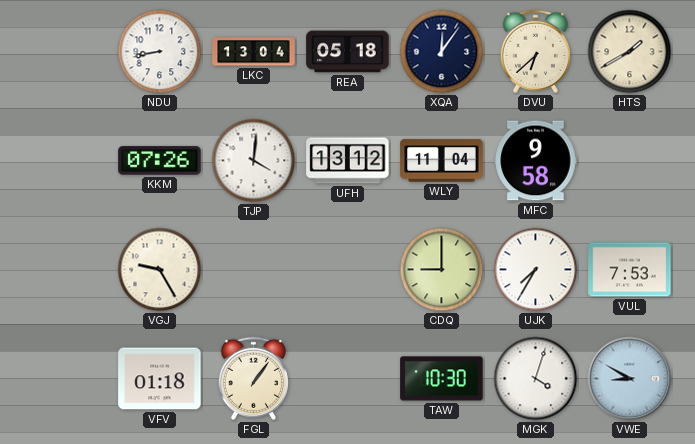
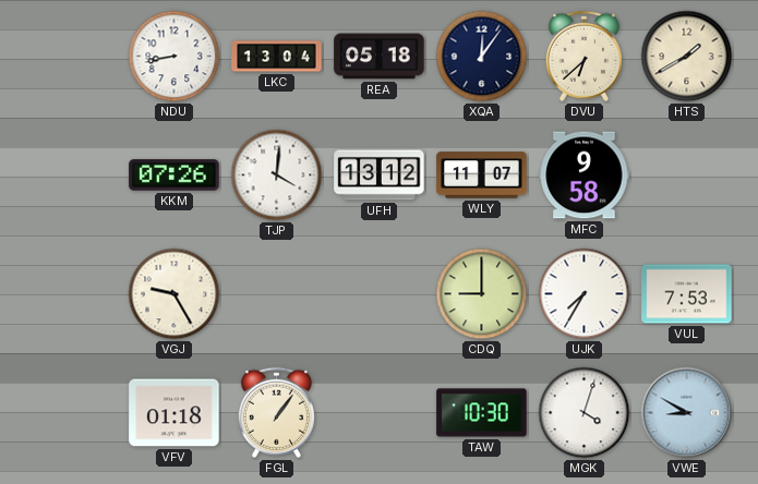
WLY: 11:04 -> 11:07
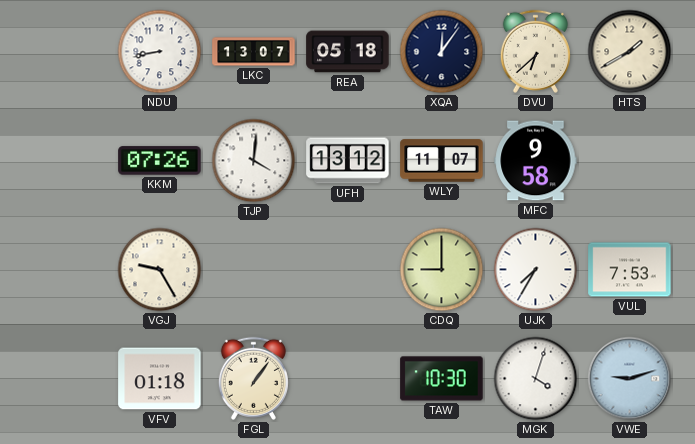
LKC: 13:04 -> 13:07
VWE: 8:50 -> 9:12
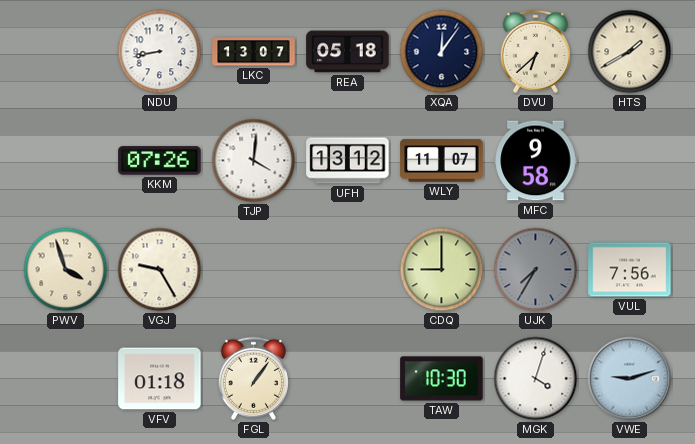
PWV: none -> 3:57
UJK dial: white -> grey
VUL: 7:53 -> 7:56
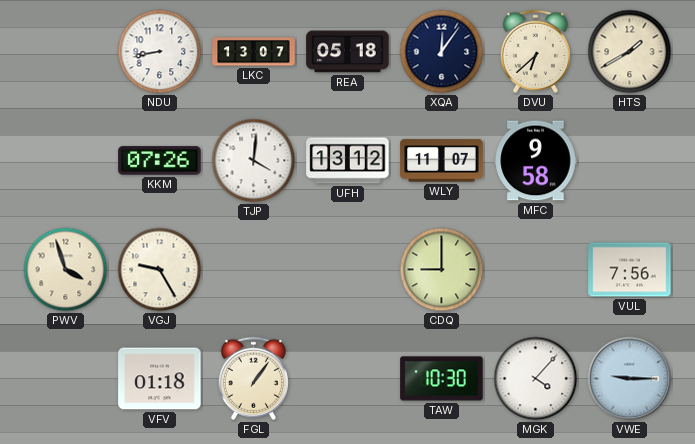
UJK: 7:35 -> none
MGK: 4:03 -> 4:07
VWE: 9:12 -> 9:15
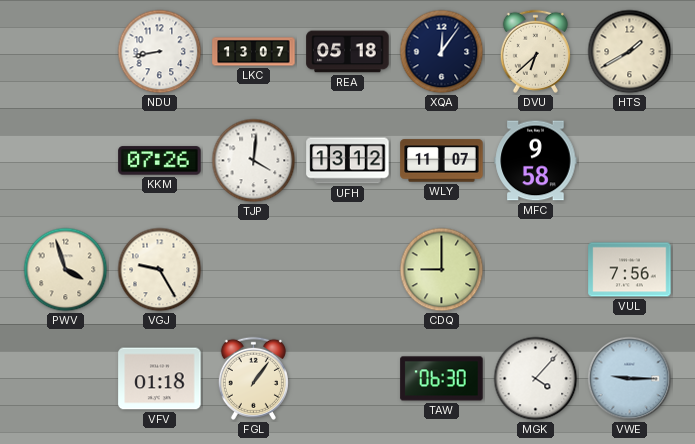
TAW: 10:30 -> 06:30
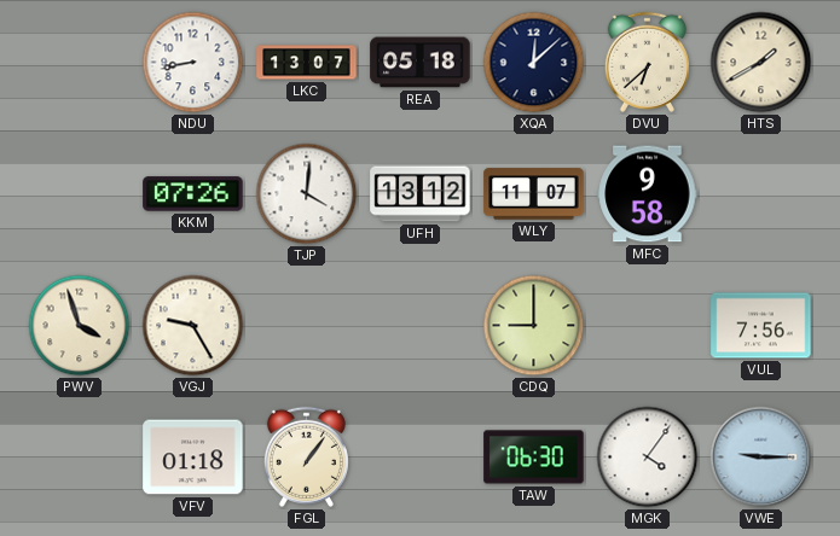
XQA: 12:06 -> 12:08
MGK: 4:07 -> 4:06
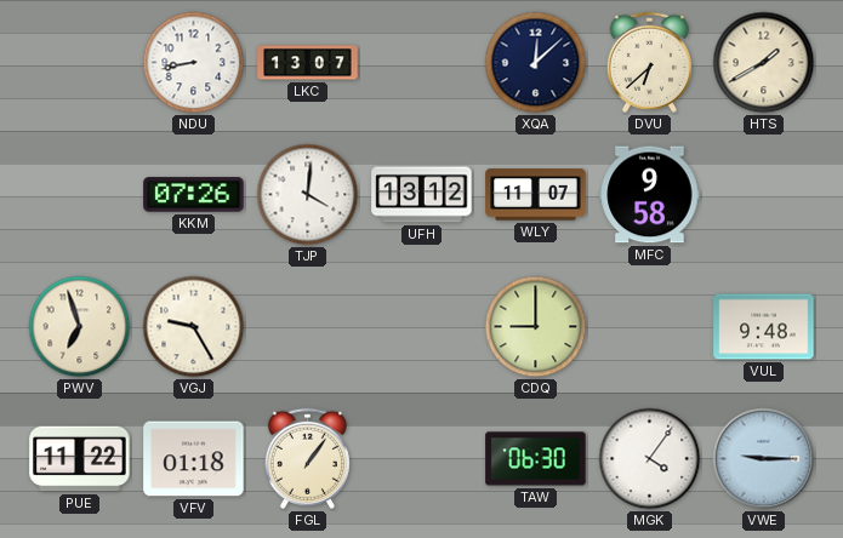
REA: 05:18 -> none
PWV: 3:57 -> 6:57
VUL: 7:56 -> 9:48
PUE: none -> 11:22
